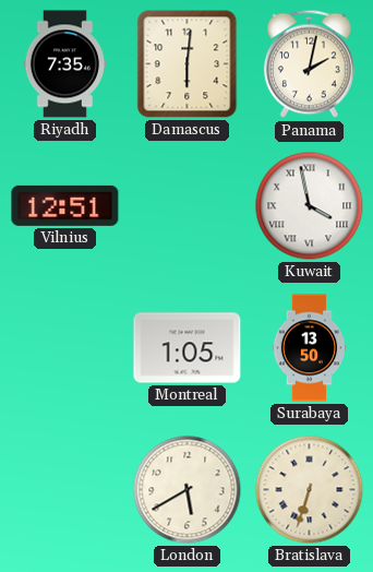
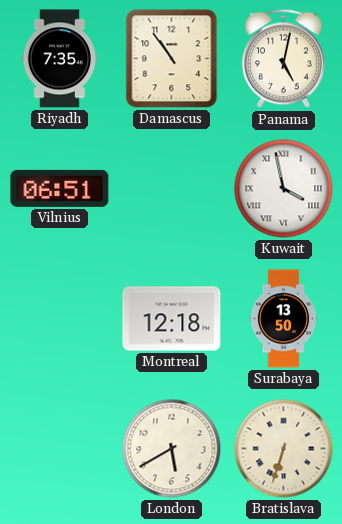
Damascus: 6:01 -> 10:54
Panama: 2:02 -> 5:02
Vilnius: 12:51 -> 06:51
Montreal: 1:05 -> 12:18
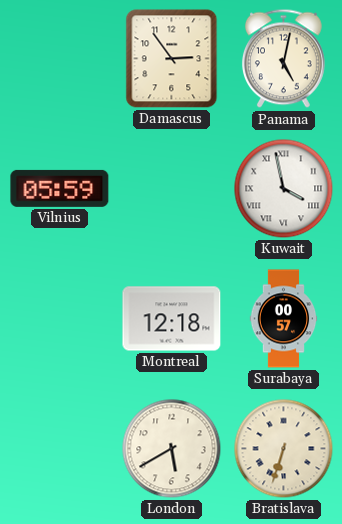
Riyadh: 7:35 -> none
Damascus: 10:54 -> 2:54
Vilnius: 06:51 -> 05:59
Surabaya: 13:50 -> 00:57
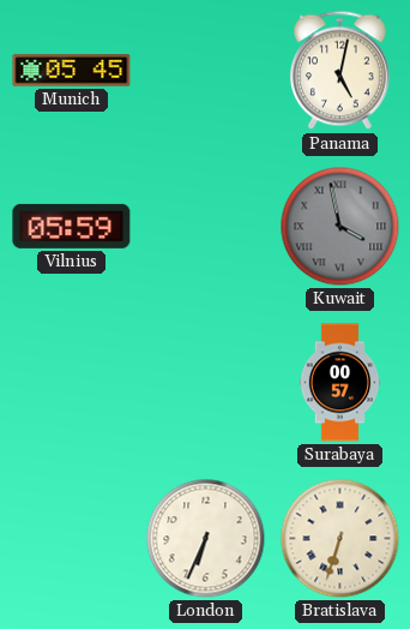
Munich: none -> 05:45
Damascus: 2:54 -> none
Kuwait dial: white -> grey
Montreal: 12:18 -> none
London: 5:40 -> 6:34
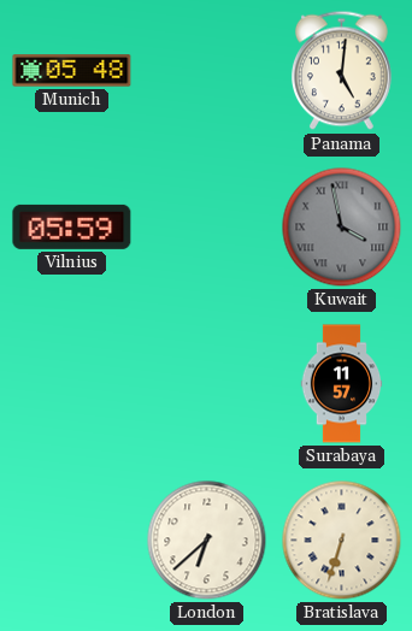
Munich: 05:45 -> 05:48
Panama: 5:02 -> 5:01
Surabaya: 00:57 -> 11:57
London: 6:34 -> 6:38
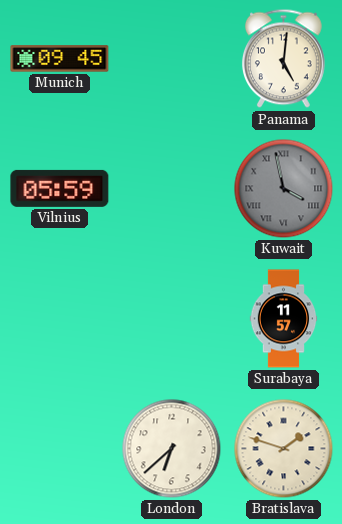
Munich: 05:48 -> 09:45
Bratislava: 6:33 -> 1:48
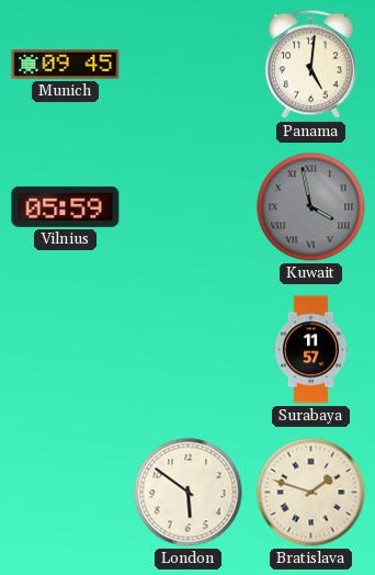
London: 6:38 -> 5:51
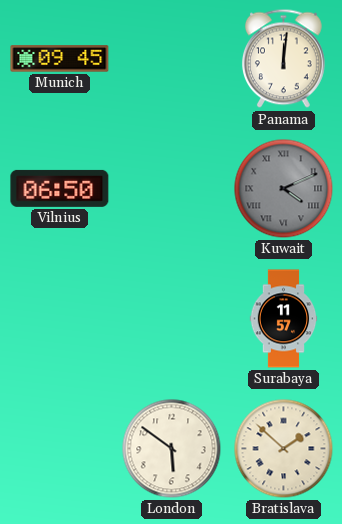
Panama: 5:01 -> 12:01
Vilnius: 05:59 -> 06:50
Kuwait: 3:58 -> 4:11
Bratislava: 1:48 -> 1:52
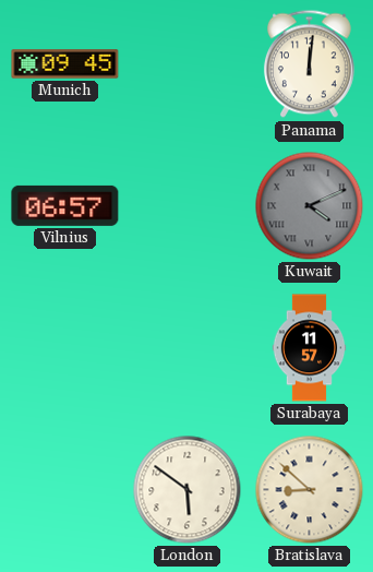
Vilnius: 06:50 -> 06:57
Bratislava: 1:52 -> 8:52
